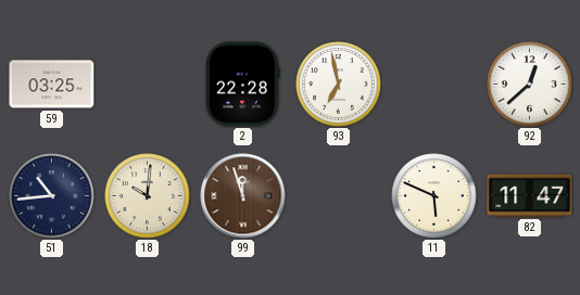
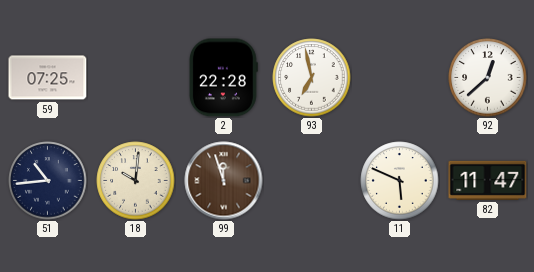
59: 03:25 -> 07:25
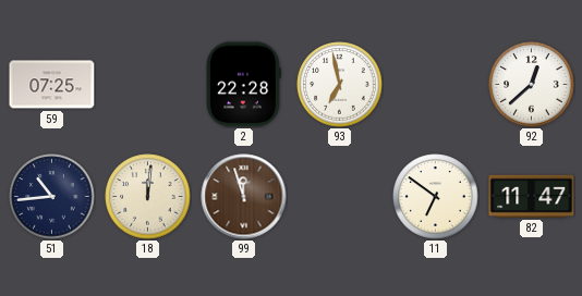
18: 10:01 -> 12:01
11: 5:49 -> 6:51
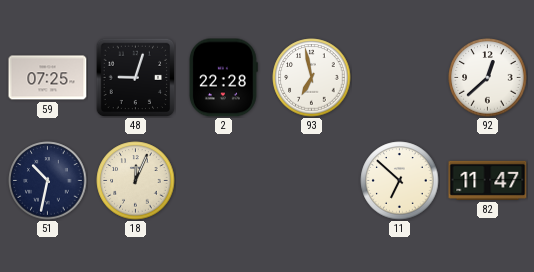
48: none -> 9:03
51: 10:44 -> 10:32
18: 12:01 -> 12:04
99: 11:57 -> none
11: 6:51 -> 6:52
